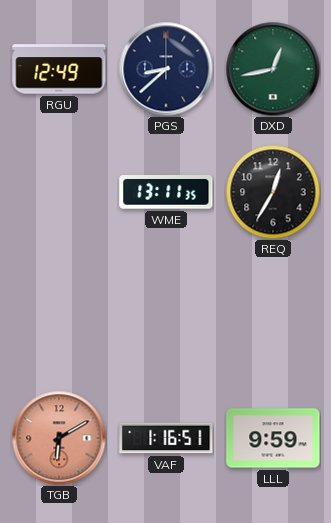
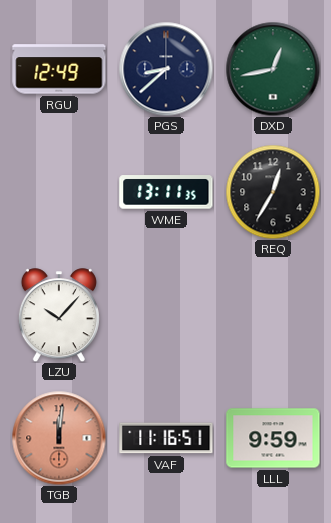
LZU: none -> 10:07
TGB: 6:10 -> 12:01
VAF: 1:16 -> 11:16
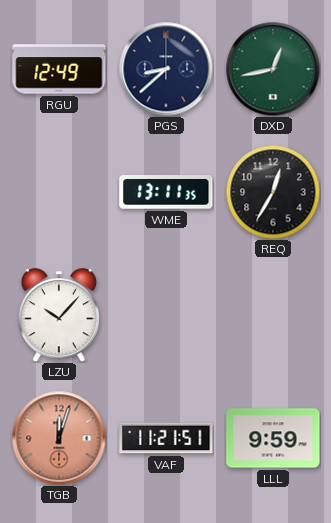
TGB: 12:01 -> 12:03
VAF: 11:16 -> 11:21
